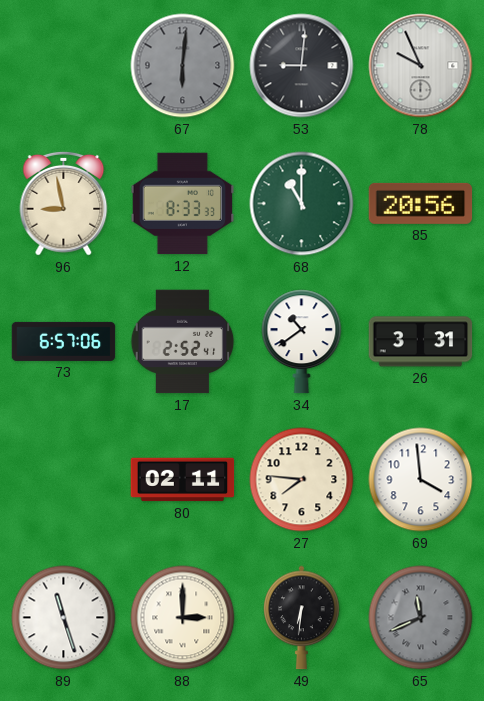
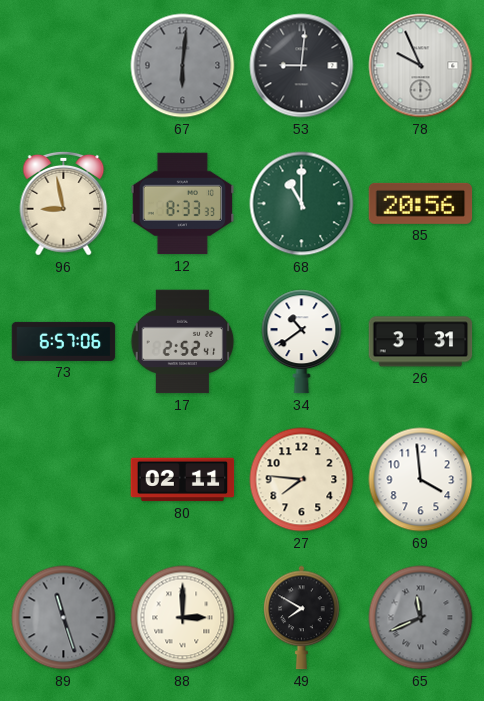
89 dial: white -> grey
49: 6:31 -> 7:50
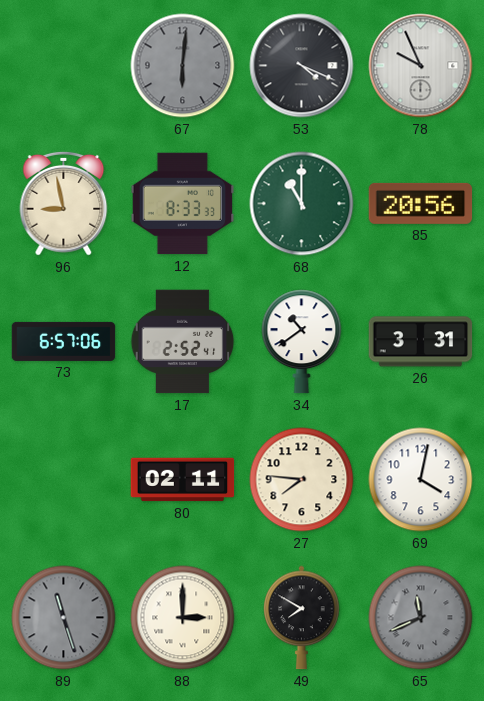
53: 9:01 -> 4:19
69: 3:59 -> 4:02
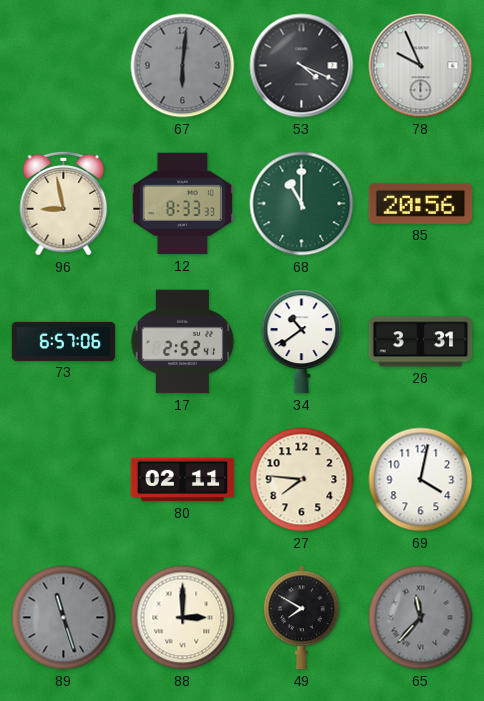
65: 11:41 -> 11:37
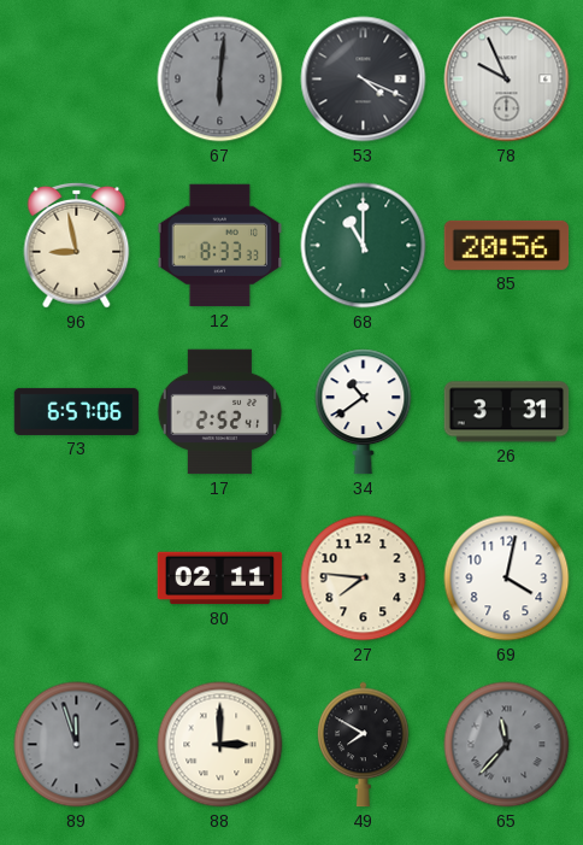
89: 11:27 -> 11:57
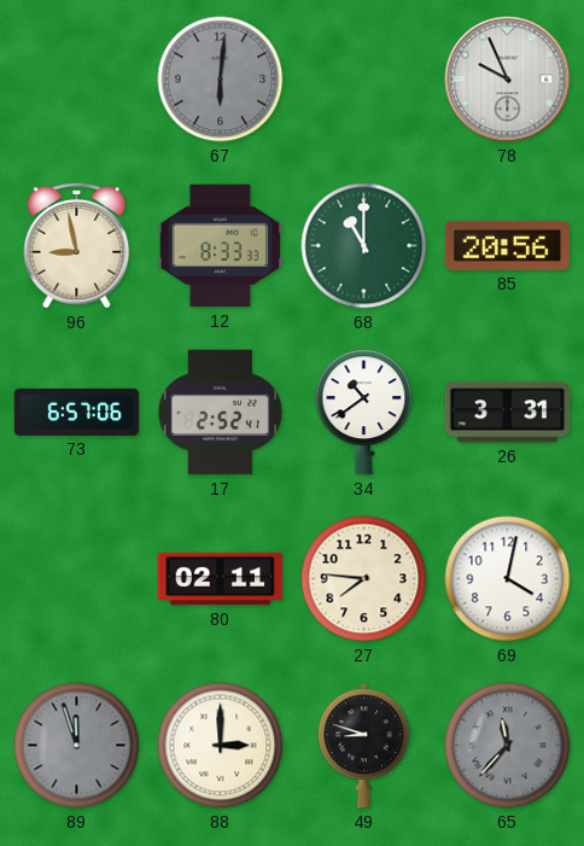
53: 4:19 -> none
49: 7:50 -> 8:48
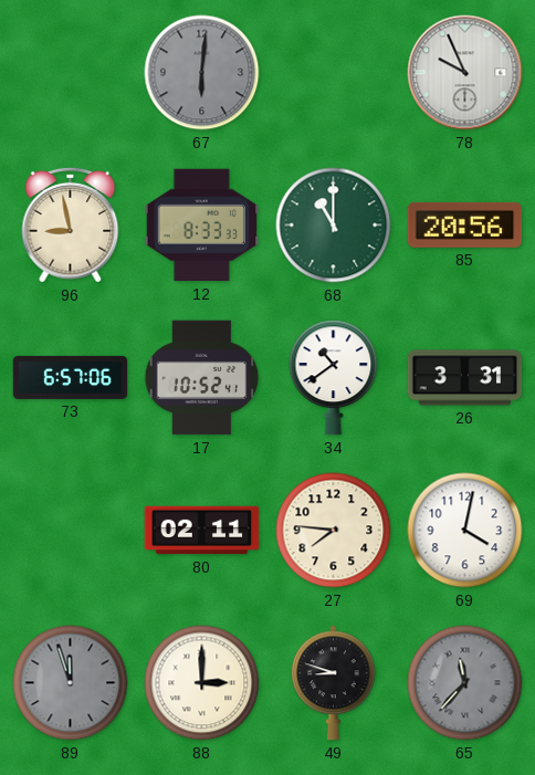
17: 2:52 -> 10:52
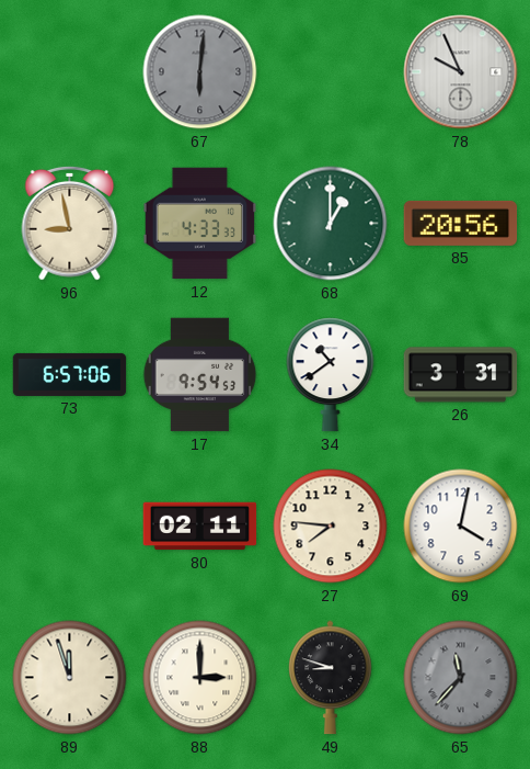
12: 8:33 -> 4:33
68: 11:00 -> 1:00
17: 10:52 -> 9:54
89 dial: grey -> cream
